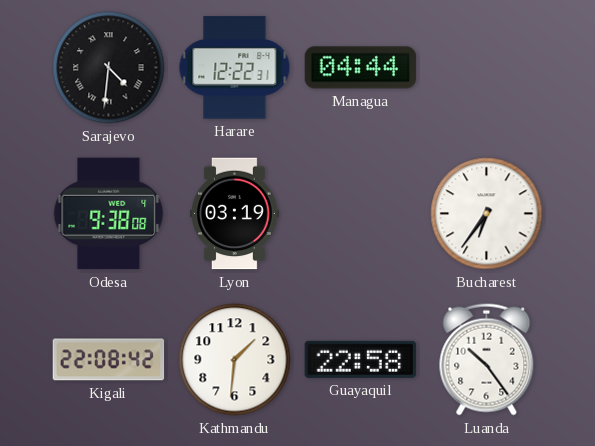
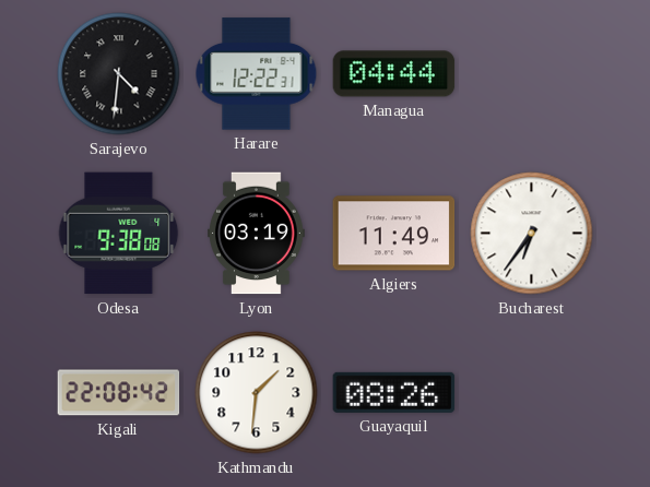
Algiers: none -> 11:49
Guayaquil: 22:58 -> 08:26
Luanda: 10:24 -> none
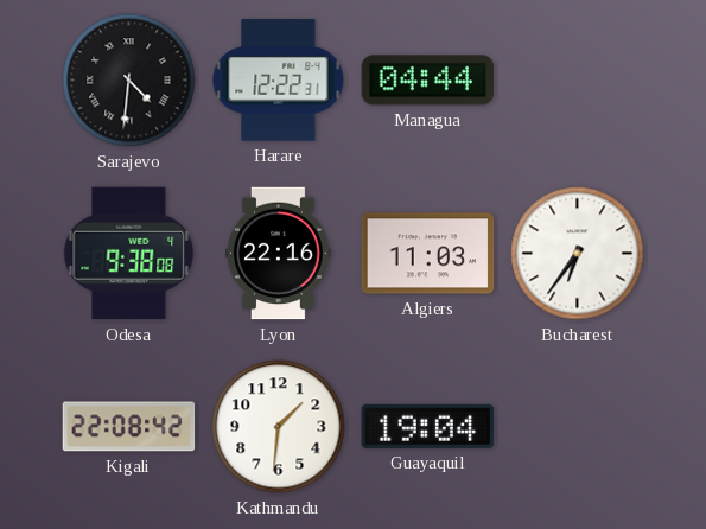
Lyon: 03:19 -> 22:16
Algiers: 11:49 -> 11:03
Guayaquil: 08:26 -> 19:04
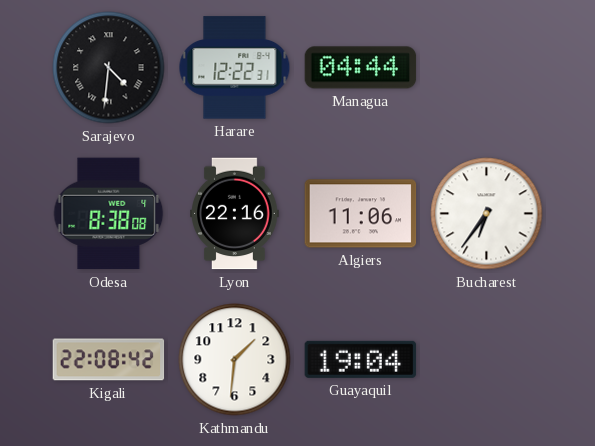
Odesa: 9:38 -> 8:38
Algiers: 11:03 -> 11:06
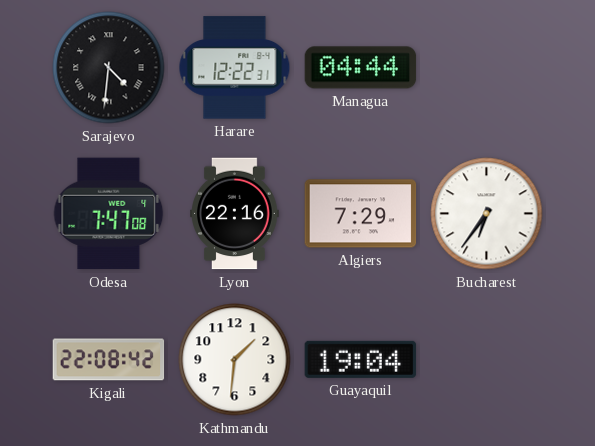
Odesa: 8:38 -> 7:47
Algiers: 11:06 -> 7:29
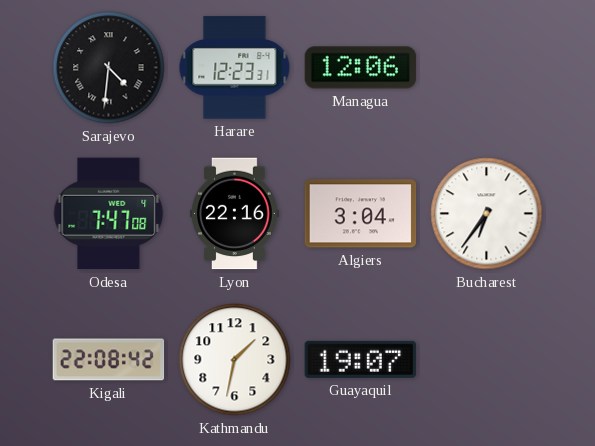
Harare: 12:22 -> 12:23
Managua: 04:44 -> 12:06
Algiers: 7:29 -> 3:04
Kathmandu: 1:31 -> 1:32
Guayaquil: 19:04 -> 19:07
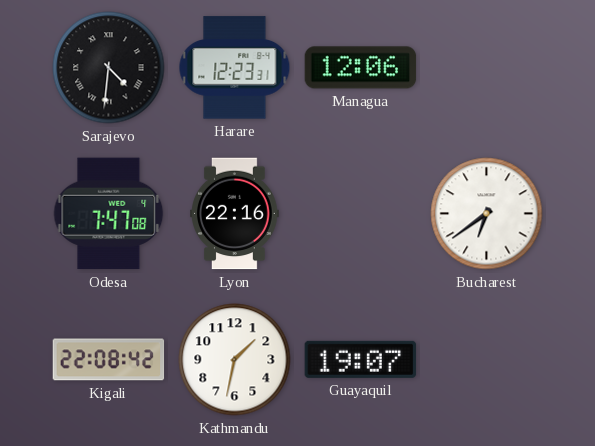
Algiers: 3:04 -> none
Bucharest: 6:36 -> 6:39
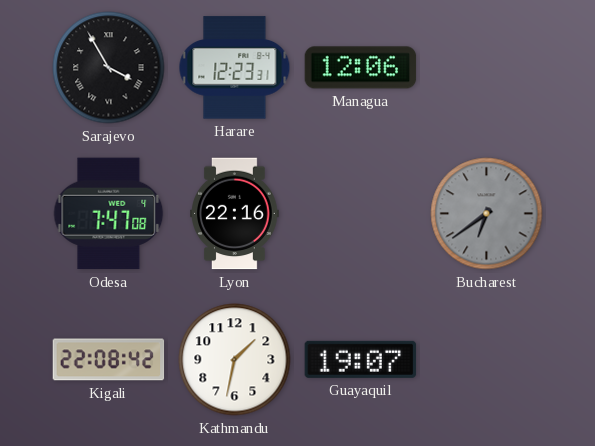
Sarajevo: 4:31 -> 3:55
Bucharest dial: white -> grey
